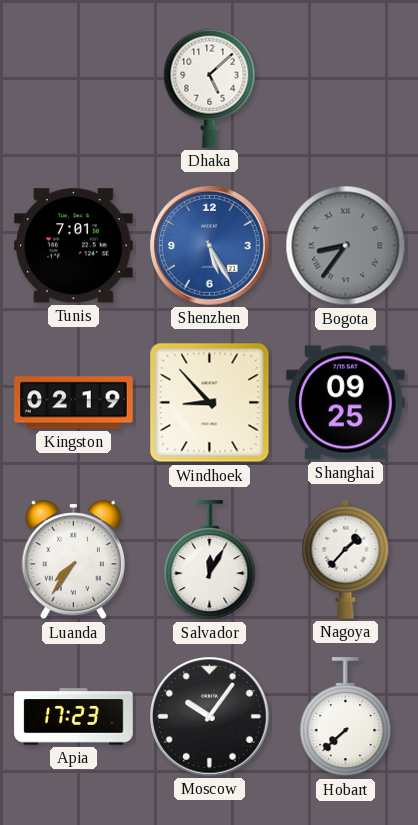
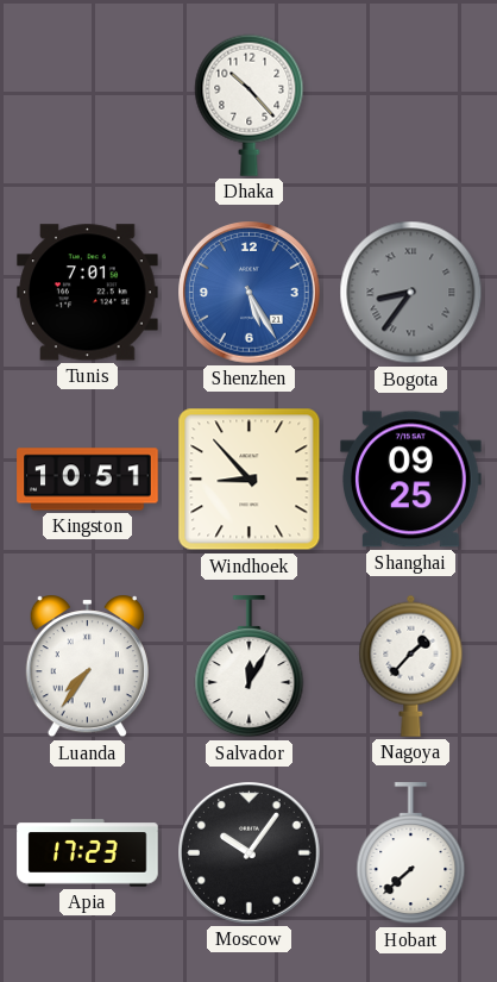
Dhaka: 5:08 -> 10:23
Kingston: 02:19 -> 10:51
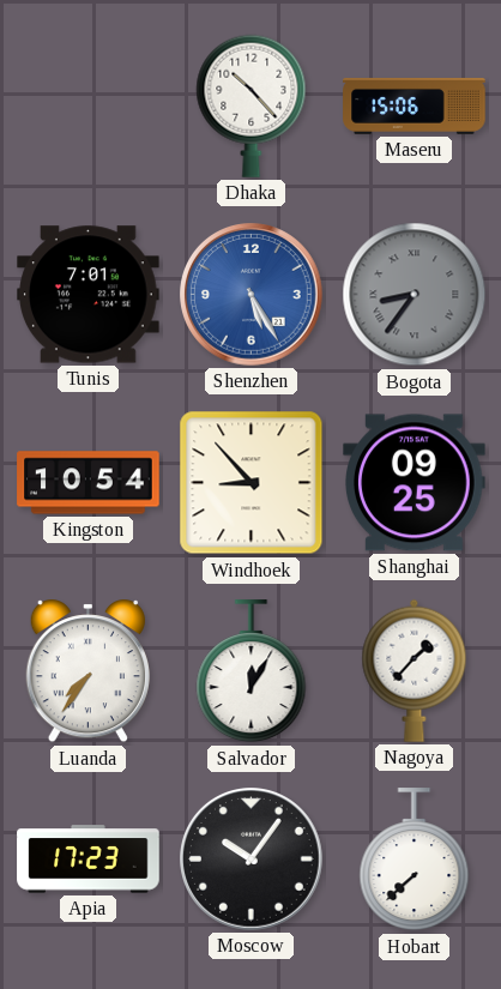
Maseru: none -> 15:06
Kingston: 10:51 -> 10:54
